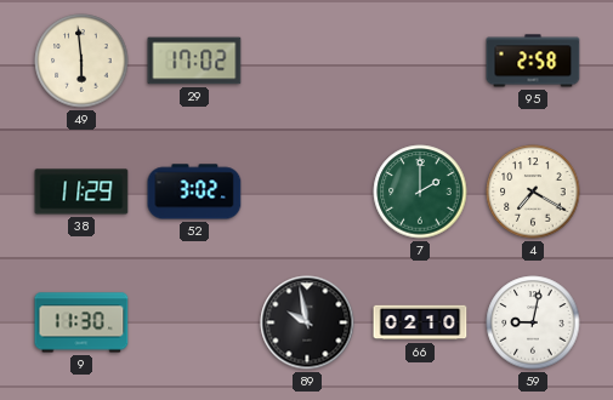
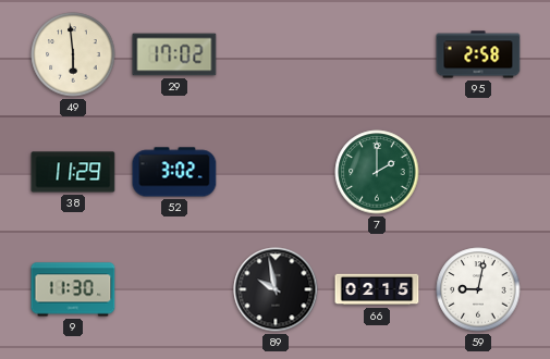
4: 7:20 -> none
66: 02:10 -> 02:15
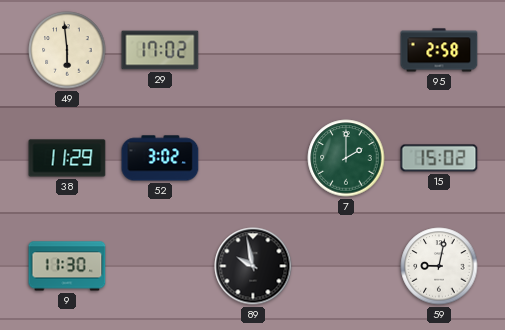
15: none -> 15:02
66: 02:15 -> none
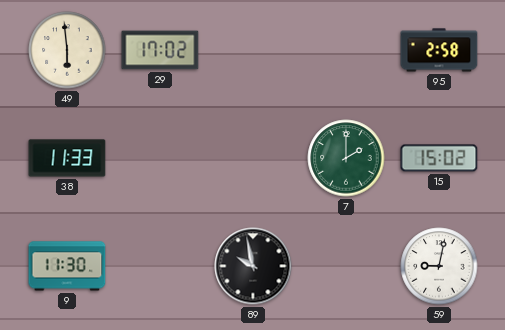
38: 11:29 -> 11:33
52: 3:02 -> none
